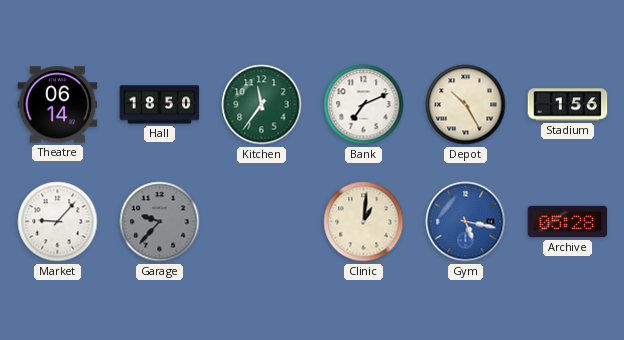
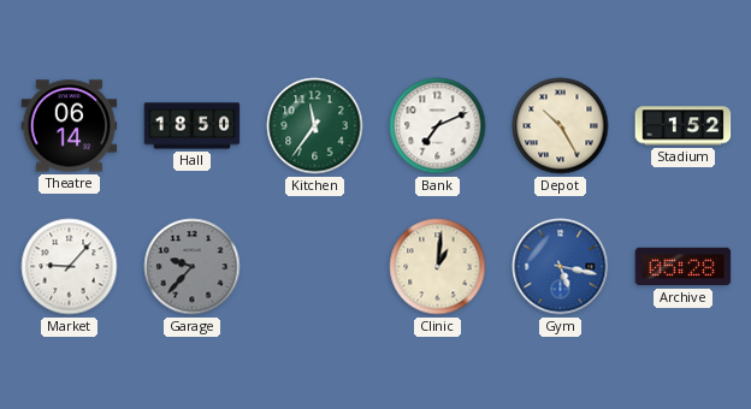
Stadium: 1:56 -> 1:52
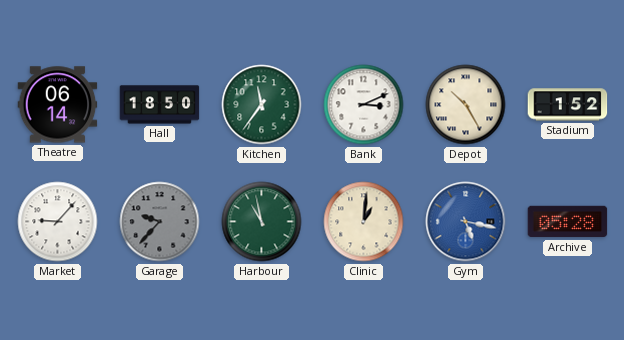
Bank: 7:11 -> 3:11
Harbour: none -> 10:58
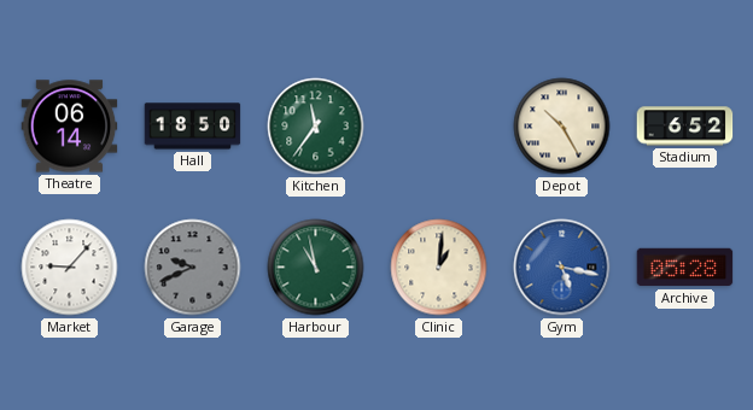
Bank: 3:11 -> none
Stadium: 1:52 -> 6:52
Garage: 9:37 -> 9:41
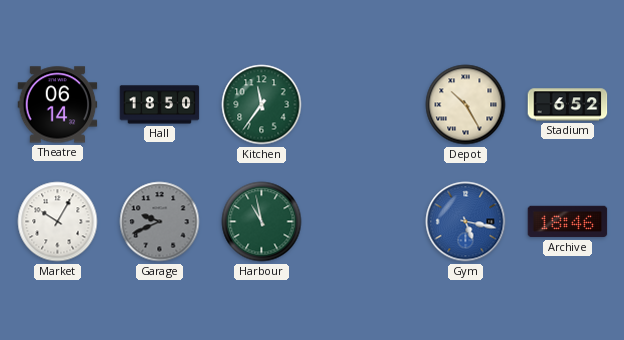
Market: 9:07 -> 10:05
Clinic: 1:01 -> none
Archive: 05:28 -> 18:46
